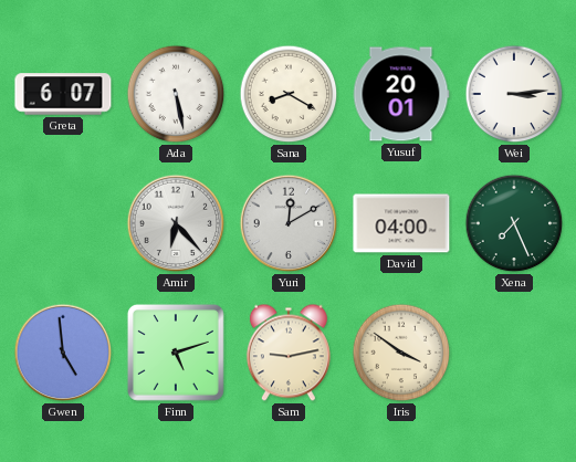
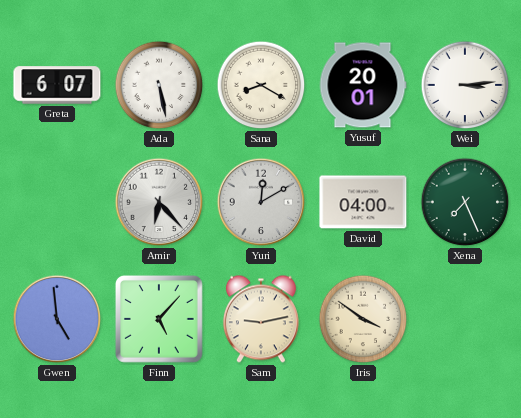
Finn: 5:12 -> 5:07
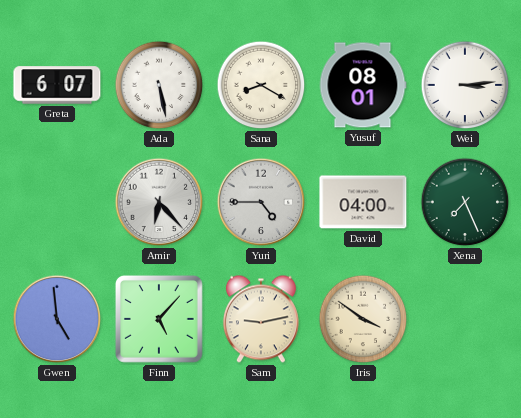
Yusuf: 20:01 -> 08:01
Yuri: 12:10 -> 4:45
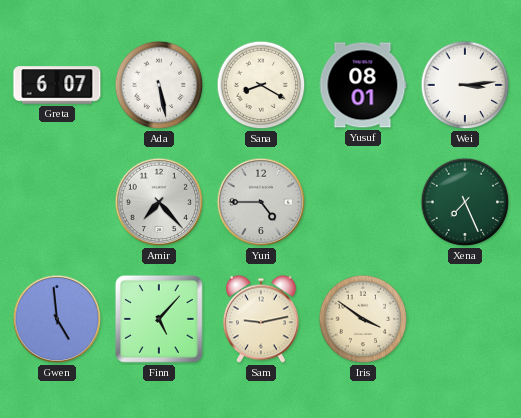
Amir: 6:23 -> 7:23
David: 04:00 -> none
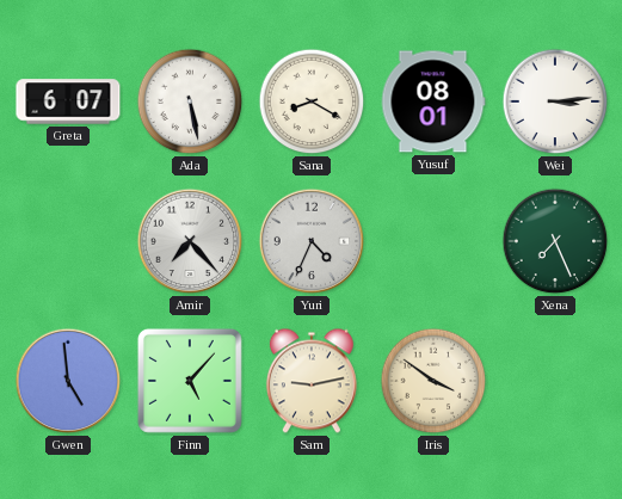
Yuri: 4:45 -> 4:34
